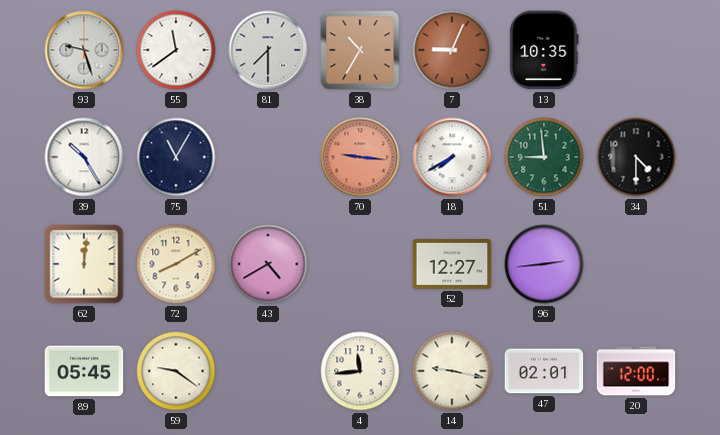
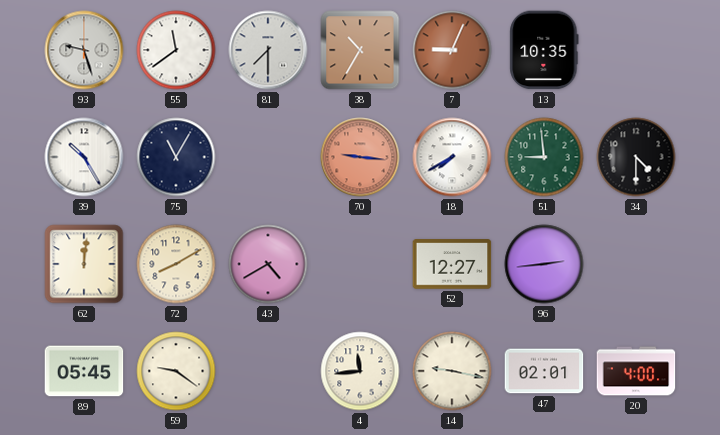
20: 12:00 -> 4:00
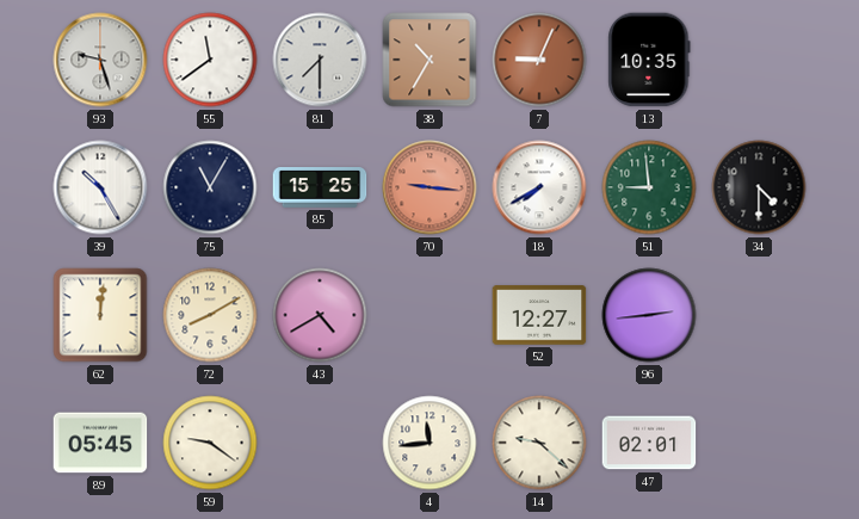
85: none -> 15:25
14: 9:17 -> 9:22
20: 4:00 -> none
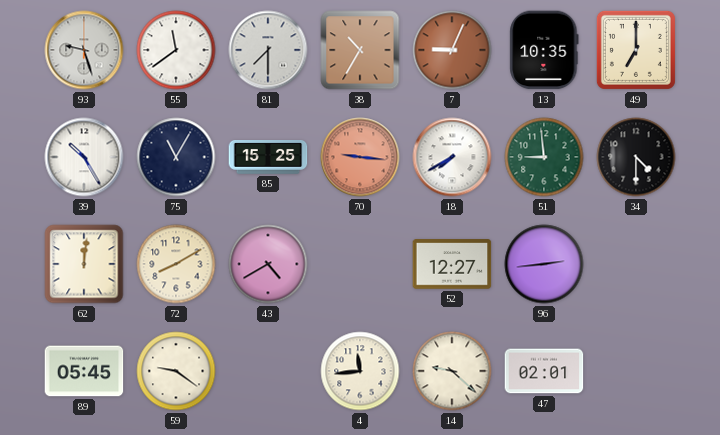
49: none -> 7:00
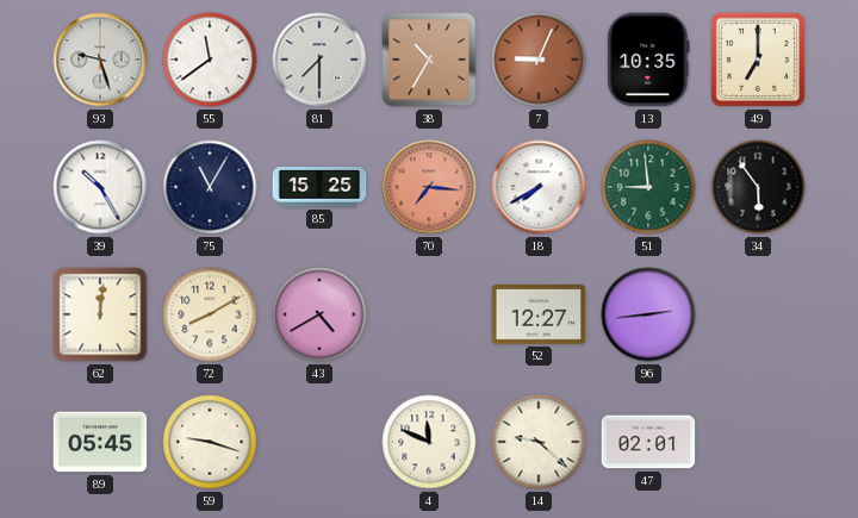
70: 9:16 -> 7:16
34: 4:30 -> 5:54
59: 9:21 -> 9:18
4: 11:44 -> 11:49
